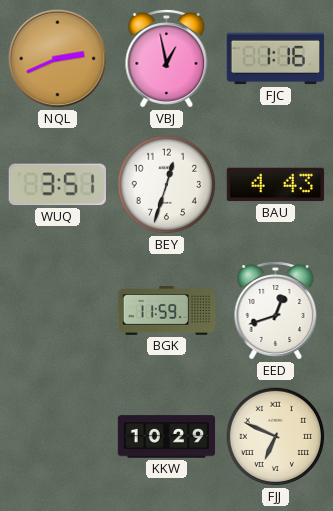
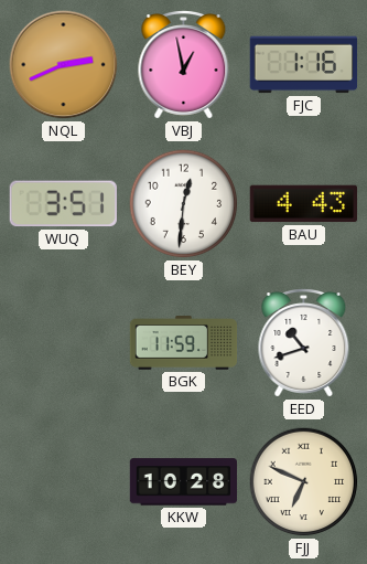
BEY: 12:33 -> 12:31
EED: 12:42 -> 10:42
KKW: 10:29 -> 10:28
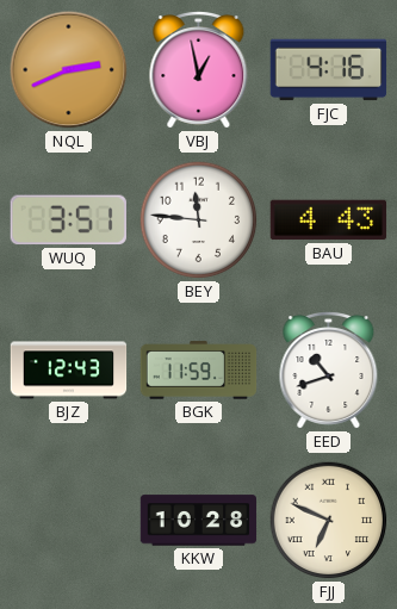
FJC: 1:16 -> 4:16
BEY: 12:31 -> 11:46
BJZ: none -> 12:43
